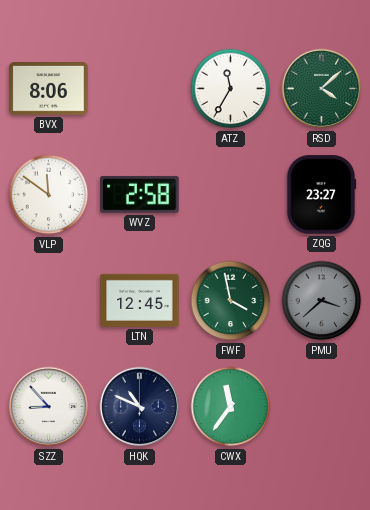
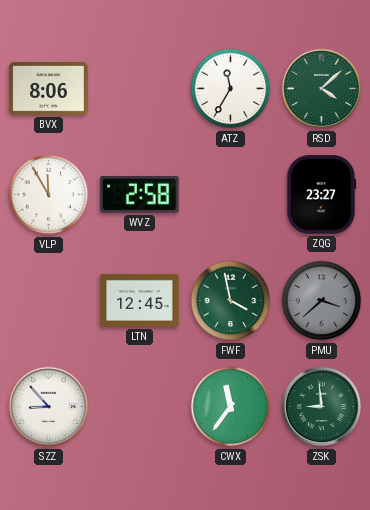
VLP: 11:51 -> 11:55
HQK: 10:49 -> none
ZSK: none -> 8:59
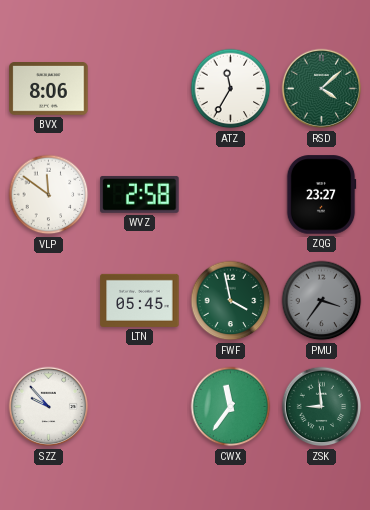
VLP: 11:55 -> 11:51
LTN: 12:45 -> 05:45
PMU: 3:38 -> 3:36
SZZ: 8:53 -> 9:53
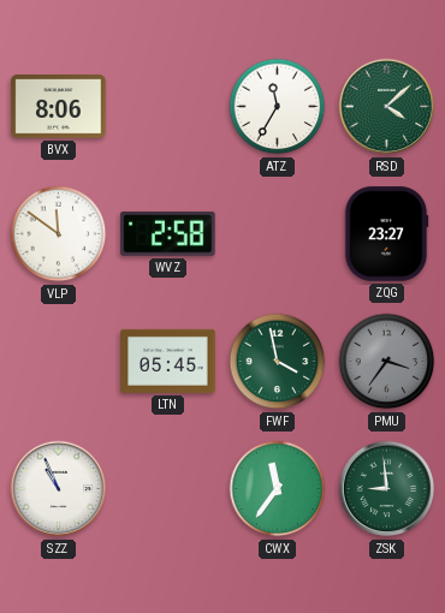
SZZ: 9:53 -> 10:56
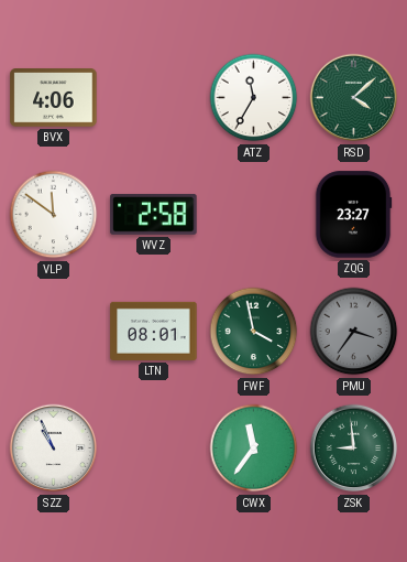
BVX: 8:06 -> 4:06
LTN: 05:45 -> 08:01
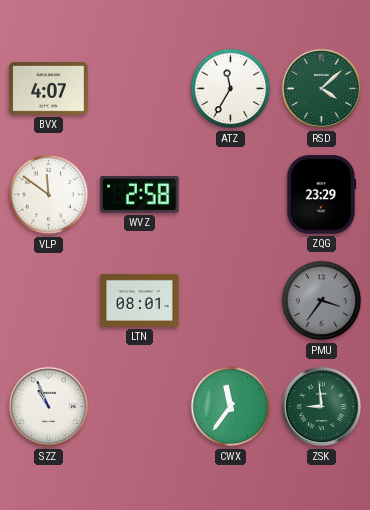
BVX: 4:06 -> 4:07
ZQG: 23:27 -> 23:29
FWF: 3:58 -> none
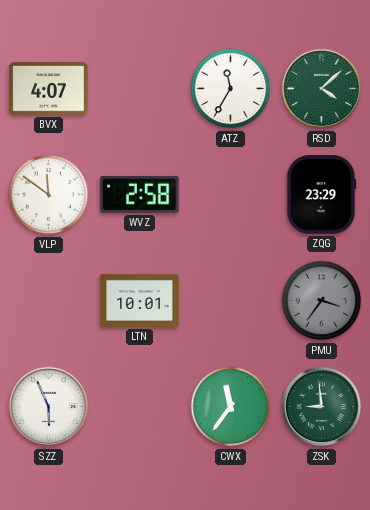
LTN: 08:01 -> 10:01
SZZ: 10:56 -> 5:56
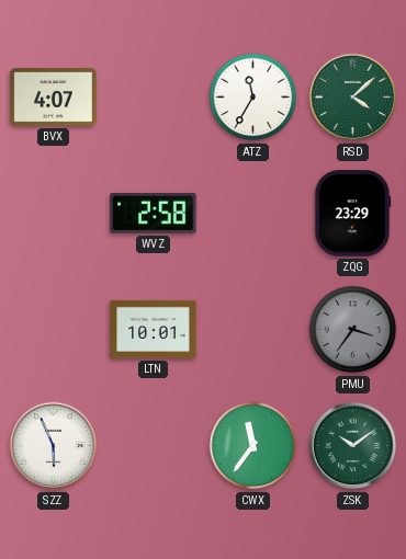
VLP: 11:51 -> none
ZSK: 8:59 -> 10:09
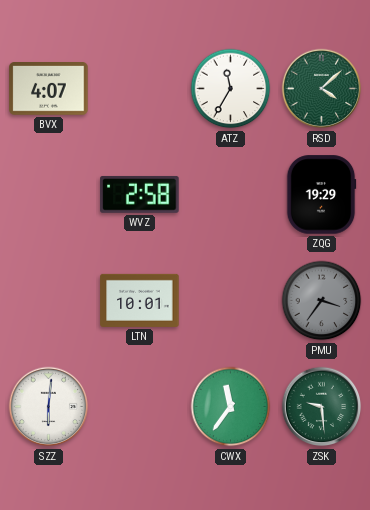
ZQG: 23:29 -> 19:29
SZZ: 5:56 -> 6:01
ZSK: 10:09 -> 9:29
